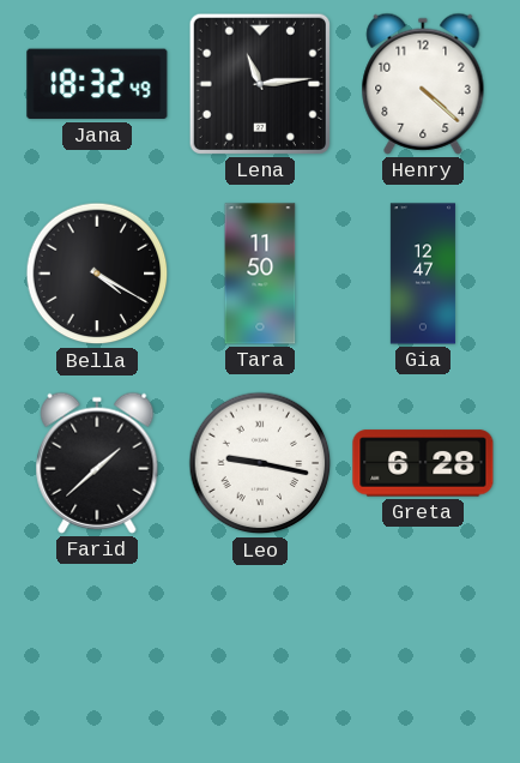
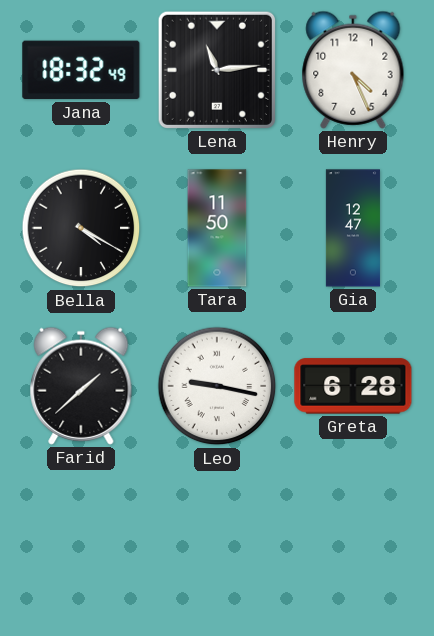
Henry: 4:22 -> 4:26
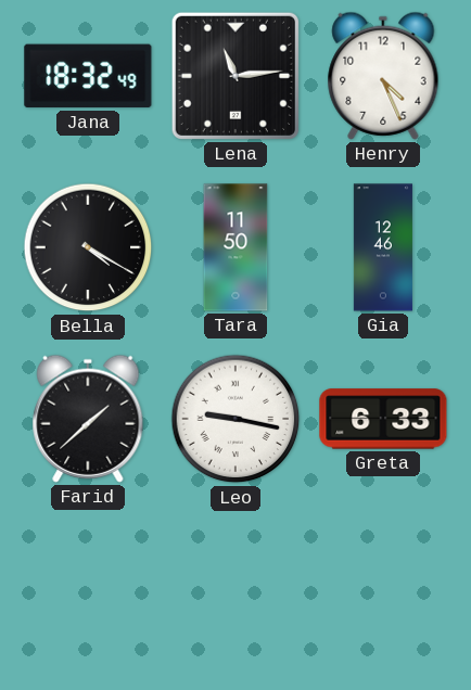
Gia: 12:47 -> 12:46
Greta: 6:28 -> 6:33
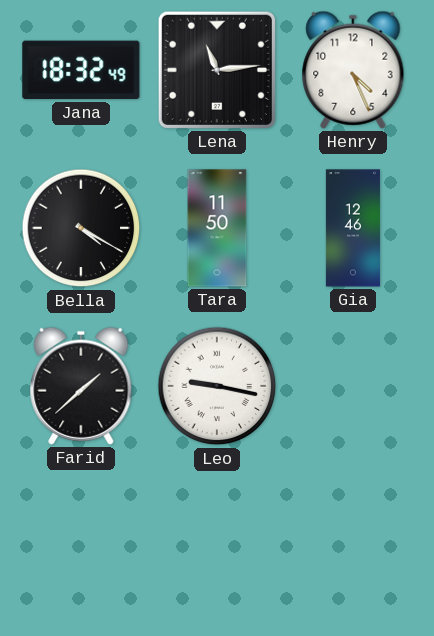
Greta: 6:33 -> none
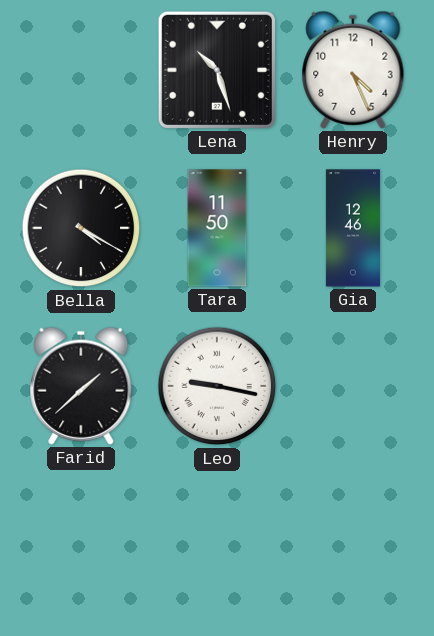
Jana: 18:32 -> none
Lena: 11:14 -> 10:27
